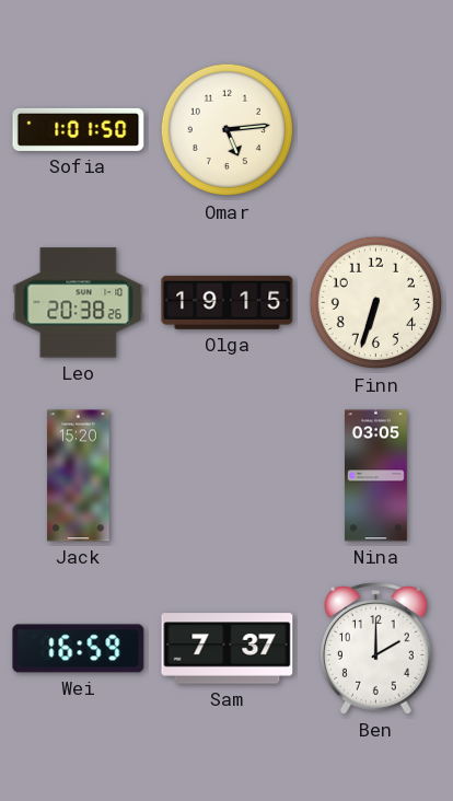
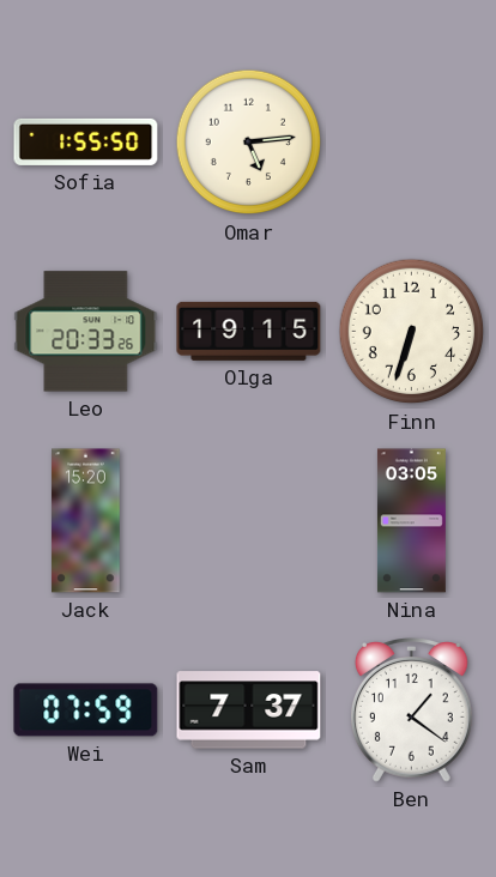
Sofia: 1:01 -> 1:55
Leo: 20:38 -> 20:33
Wei: 16:59 -> 07:59
Ben: 2:00 -> 1:21
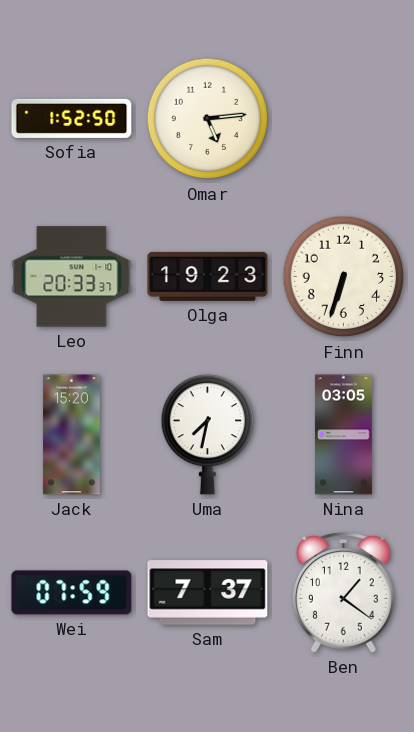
Sofia: 1:55 -> 1:52
Leo: 20:33:26 -> 20:33:37
Olga: 19:15 -> 19:23
Uma: none -> 7:32
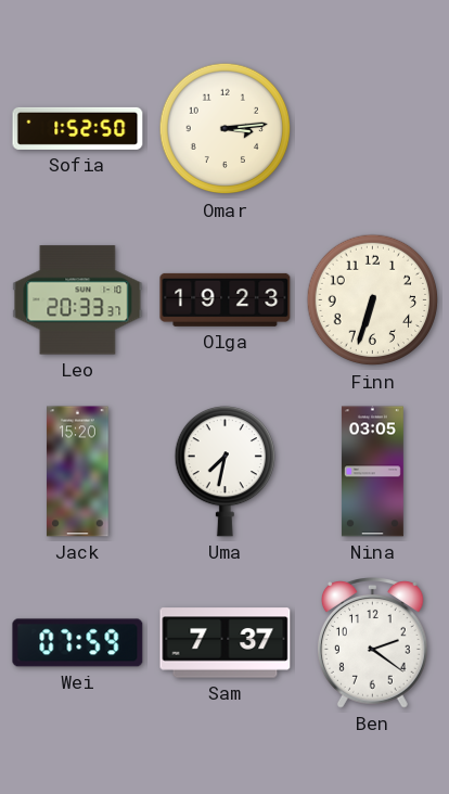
Omar: 5:14 -> 3:14
Ben: 1:21 -> 2:21
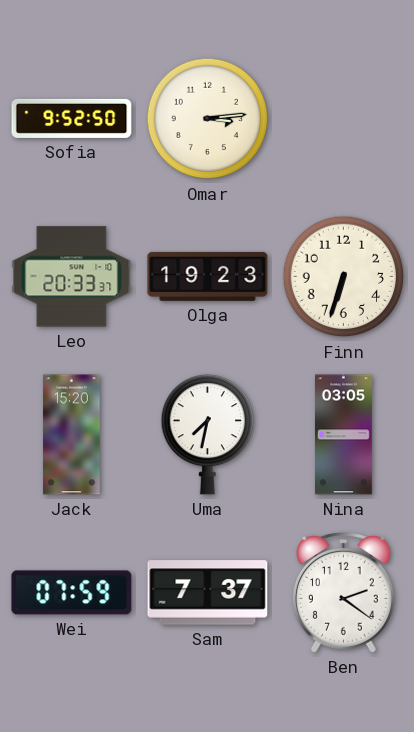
Sofia: 1:52 -> 9:52
